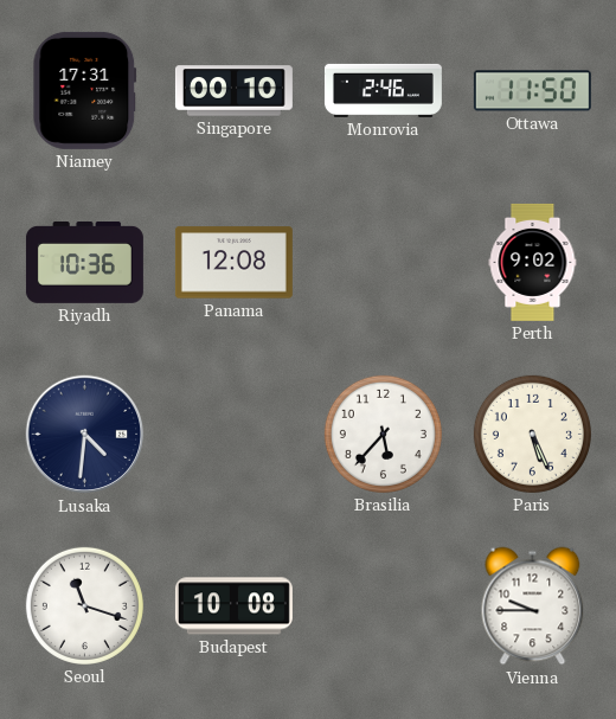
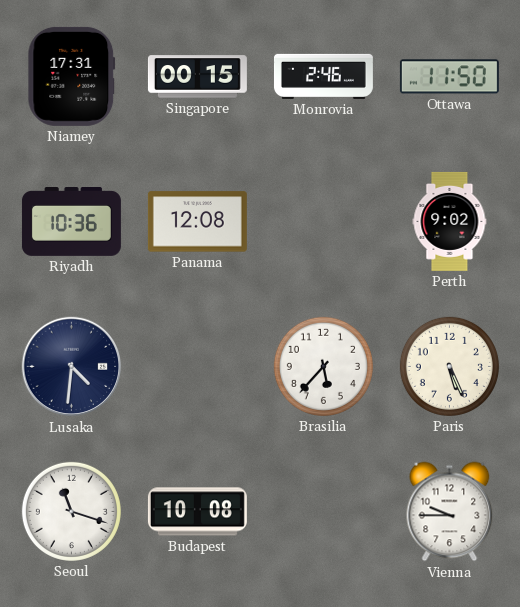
Singapore: 00:10 -> 00:15
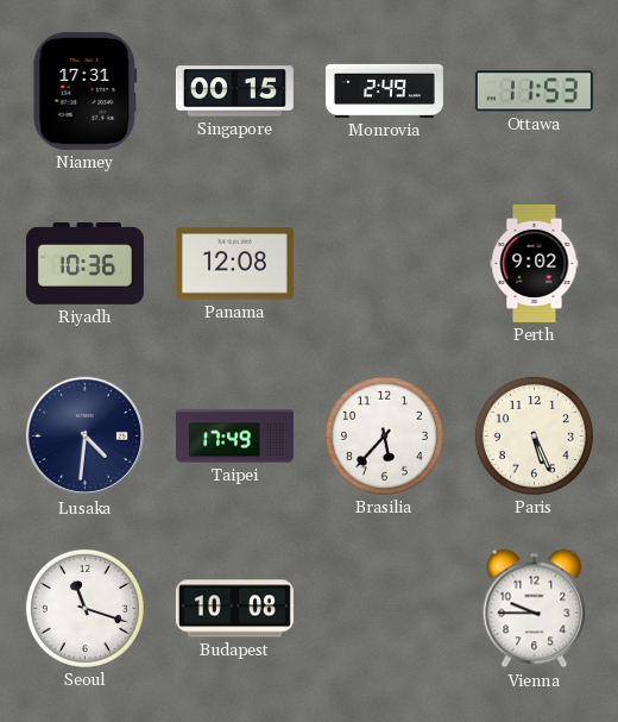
Monrovia: 2:46 -> 2:49
Ottawa: 11:50 -> 11:53
Taipei: none -> 17:49
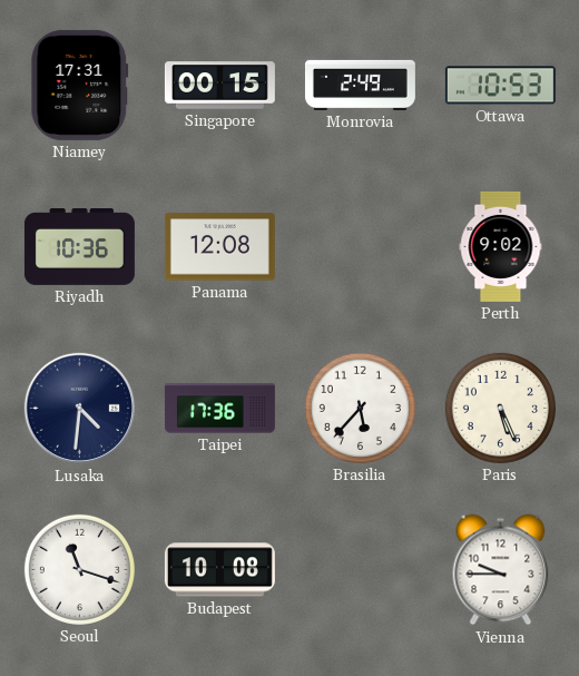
Ottawa: 11:53 -> 10:53
Taipei: 17:49 -> 17:36
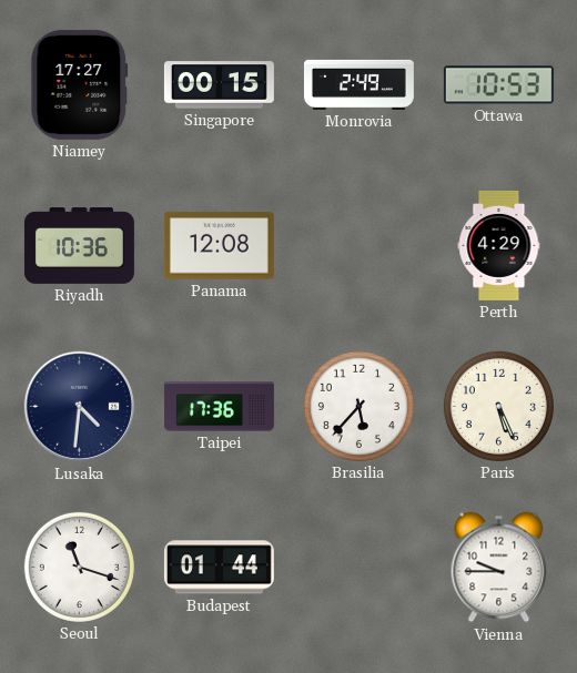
Niamey: 17:31 -> 17:27
Perth: 9:02 -> 4:29
Budapest: 10:08 -> 01:44
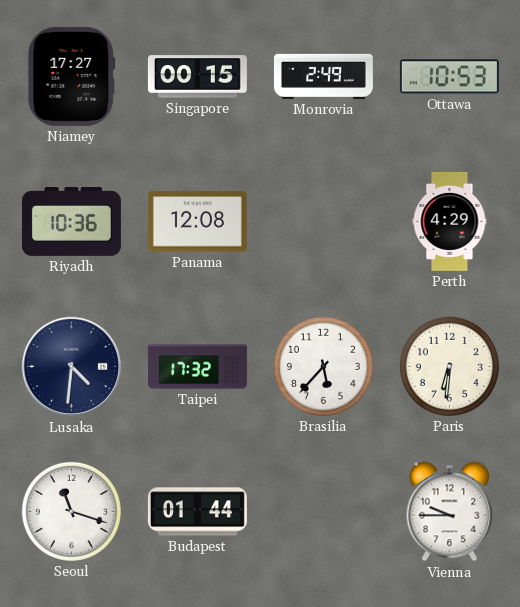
Taipei: 17:36 -> 17:32
Paris: 5:26 -> 6:31
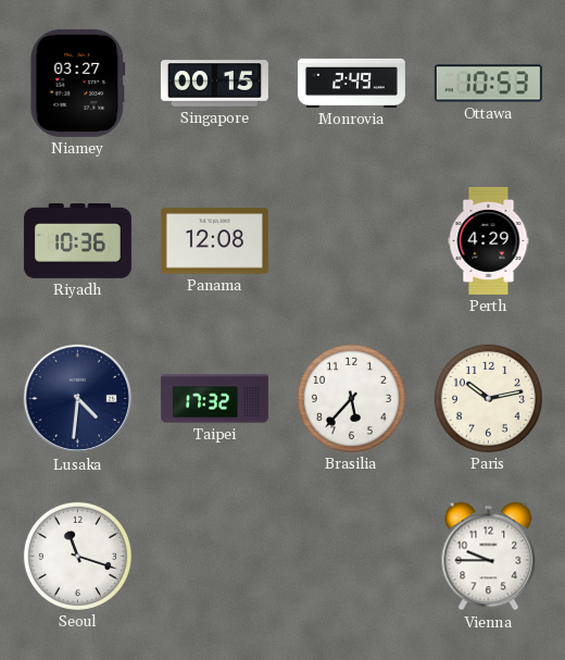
Niamey: 17:27 -> 03:27
Paris: 6:31 -> 10:13
Budapest: 01:44 -> none
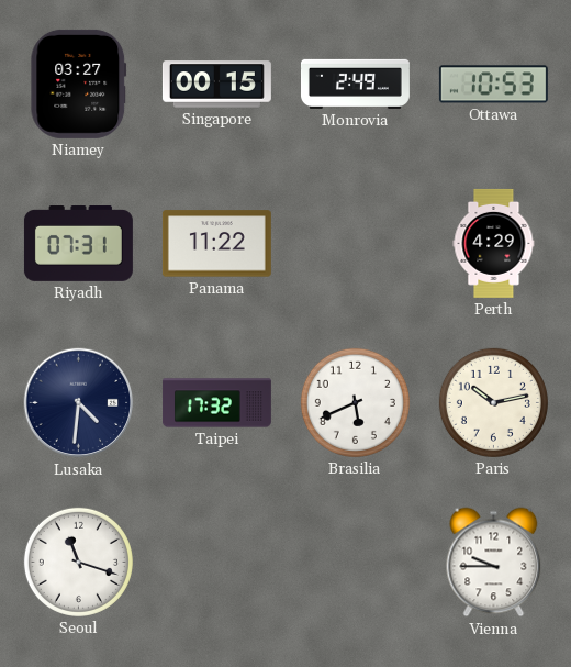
Riyadh: 10:36 -> 07:31
Panama: 12:08 -> 11:22
Brasilia: 5:37 -> 5:41
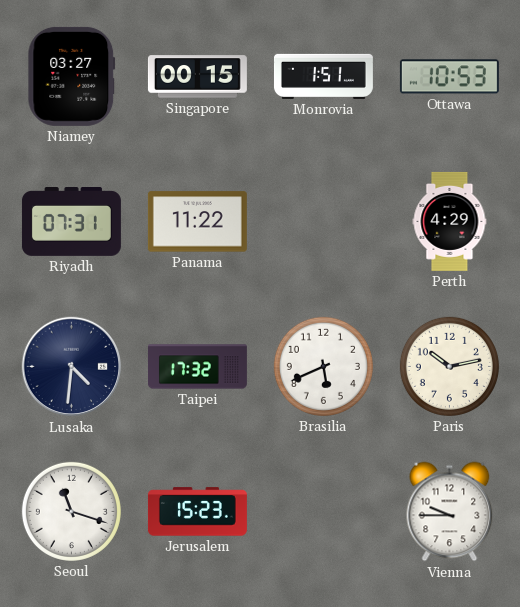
Monrovia: 2:49 -> 1:51
Jerusalem: none -> 15:23
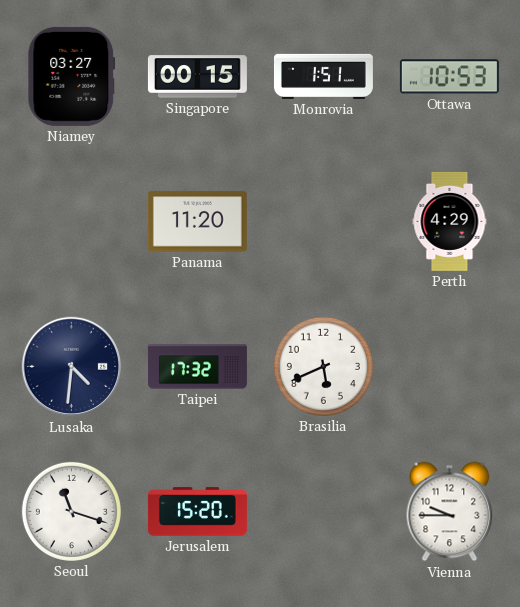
Riyadh: 07:31 -> none
Panama: 11:22 -> 11:20
Paris: 10:13 -> none
Jerusalem: 15:23 -> 15:20
